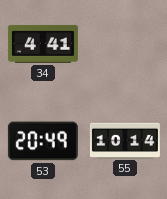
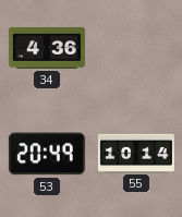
34: 4:41 -> 4:36
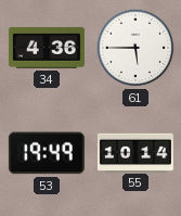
61: none -> 5:45
53: 20:49 -> 19:49
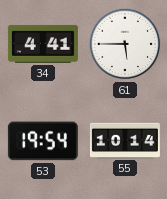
34: 4:36 -> 4:41
53: 19:49 -> 19:54
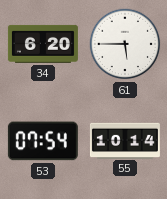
34: 4:41 -> 6:20
53: 19:54 -> 07:54
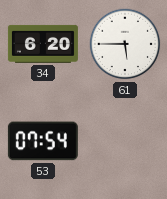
55: 10:14 -> none
